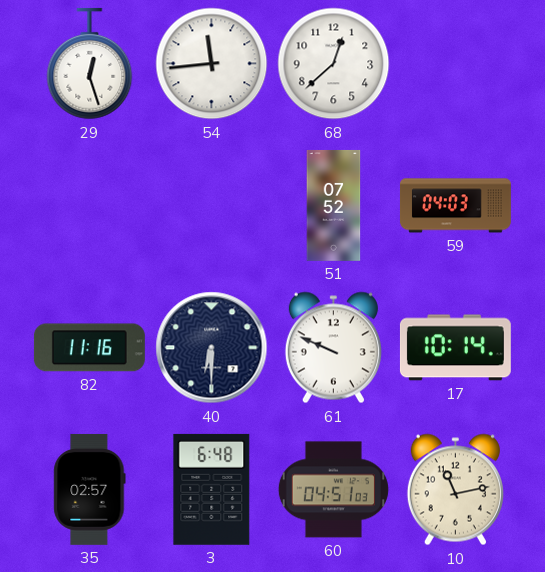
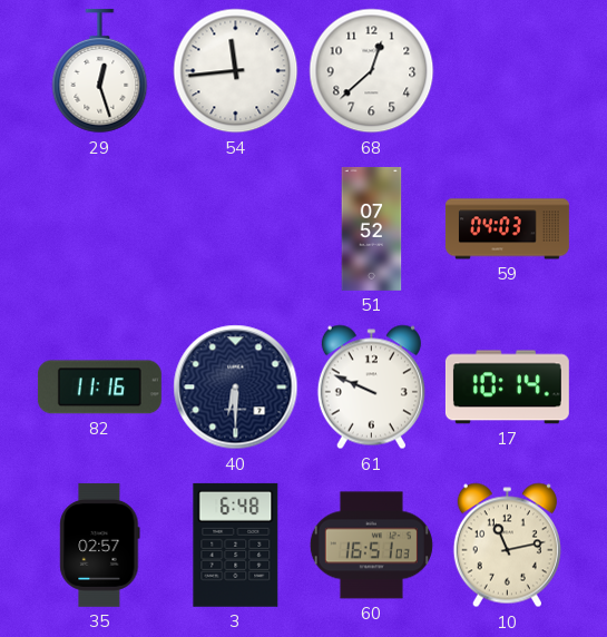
60: 04:51 -> 16:51
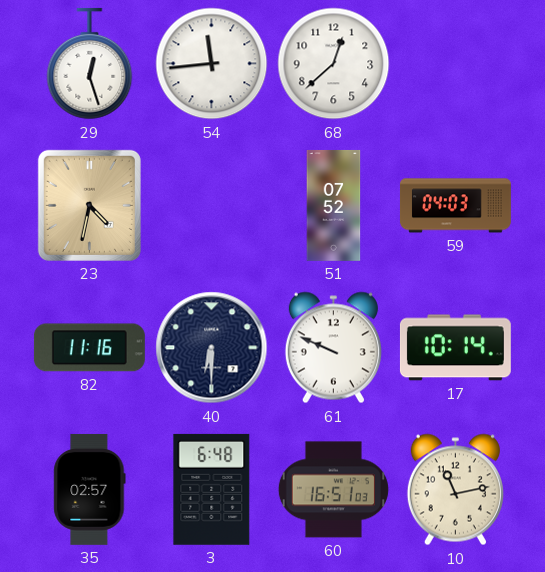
23: none -> 4:32
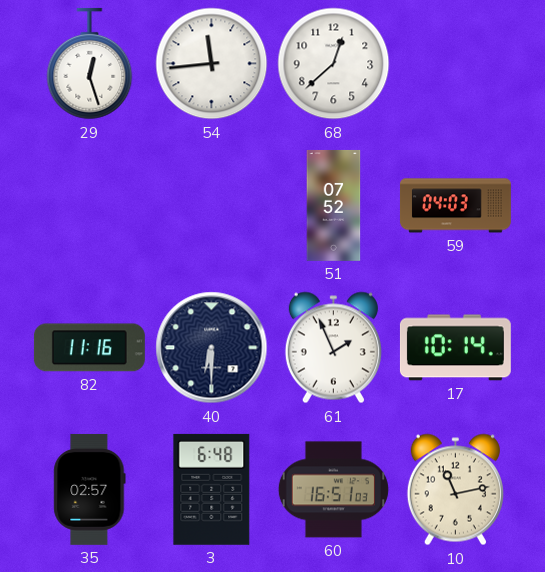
23: 4:32 -> none
61: 9:49 -> 1:56
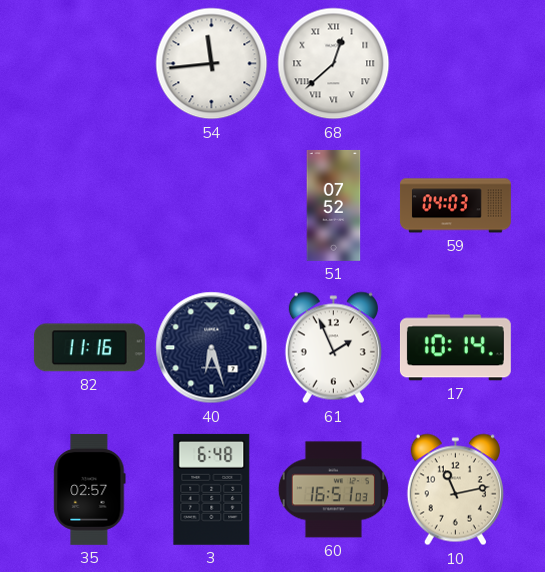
29: 12:27 -> none
68 numerals: Arabic -> Roman
40: 6:30 -> 6:27
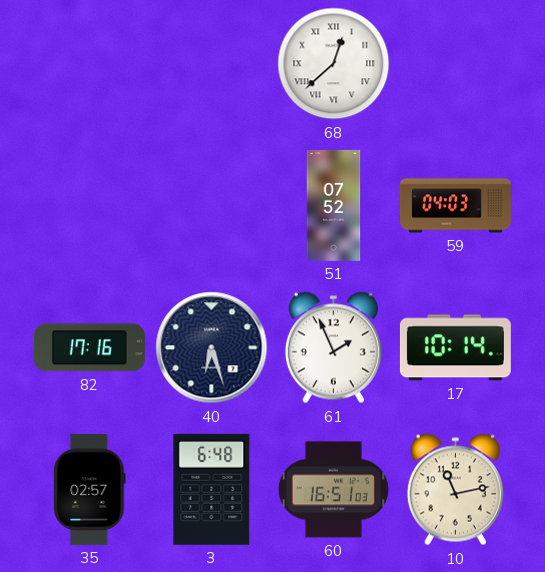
54: 11:44 -> none
82: 11:16 -> 17:16
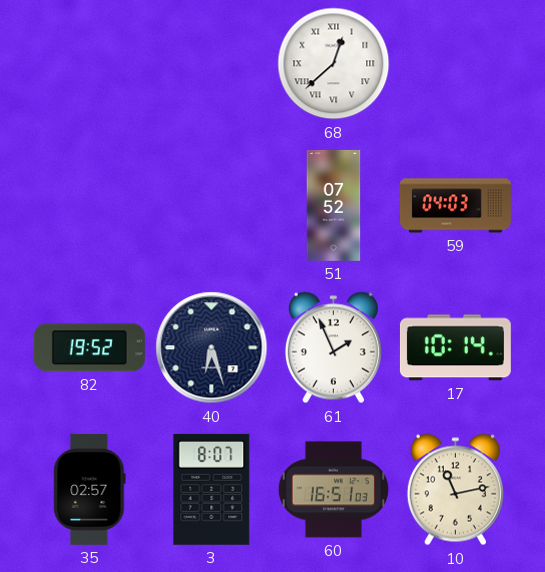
82: 17:16 -> 19:52
3: 6:48 -> 8:07
